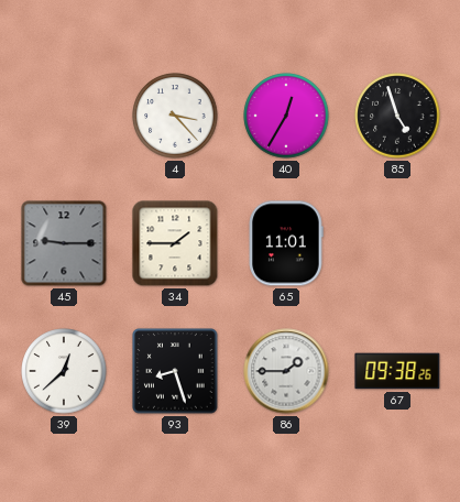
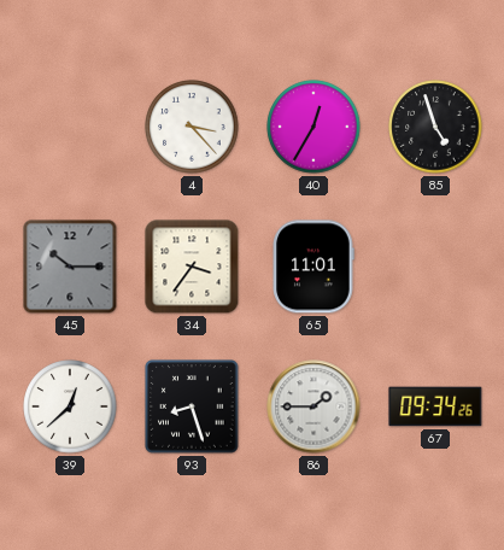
45: 9:15 -> 10:15
34: 1:45 -> 3:36
67: 09:38 -> 09:34
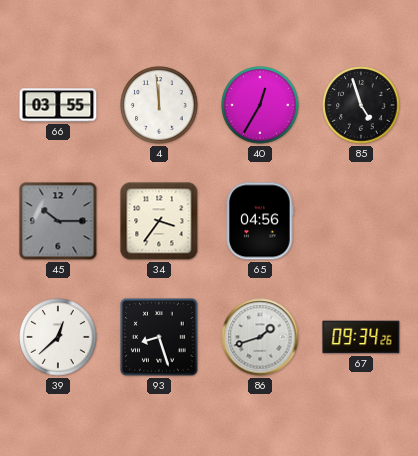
66: none -> 03:55
4: 3:23 -> 11:59
65: 11:01 -> 04:56
86: 1:45 -> 1:42
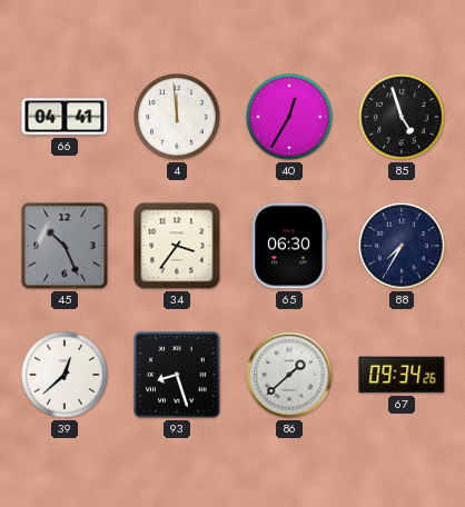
66: 03:55 -> 04:41
45: 10:15 -> 10:26
65: 04:56 -> 06:30
88: none -> 7:35
86: 1:42 -> 1:38
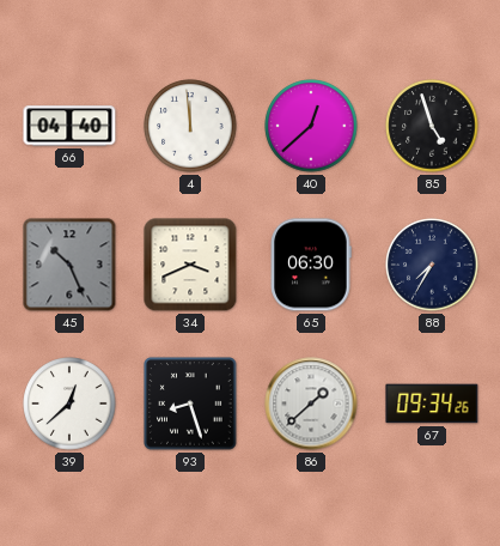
66: 04:41 -> 04:40
40: 12:35 -> 12:38
34: 3:36 -> 3:41
